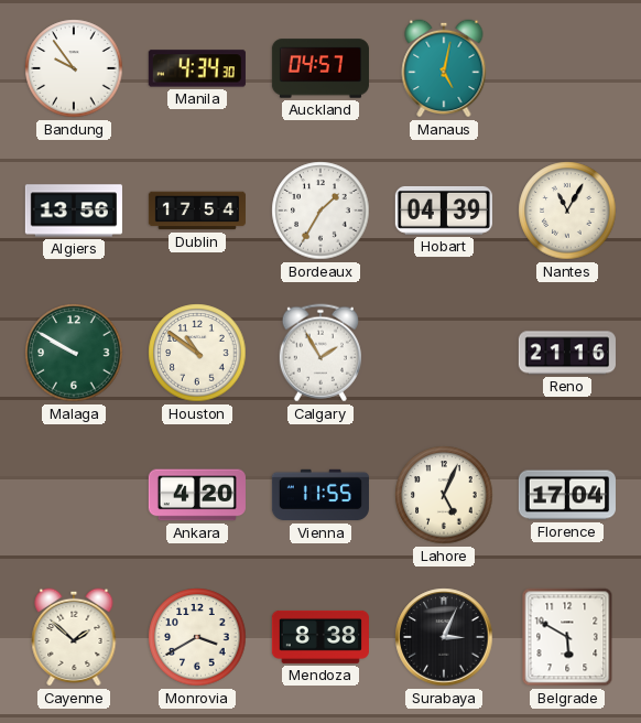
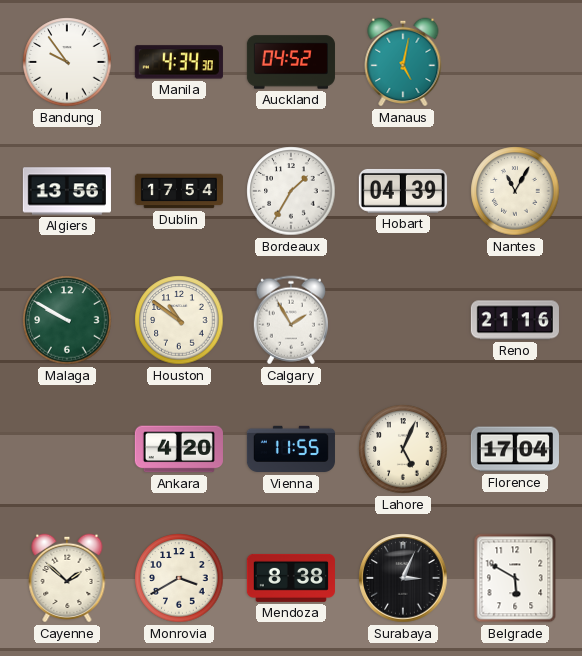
Auckland: 04:57 -> 04:52
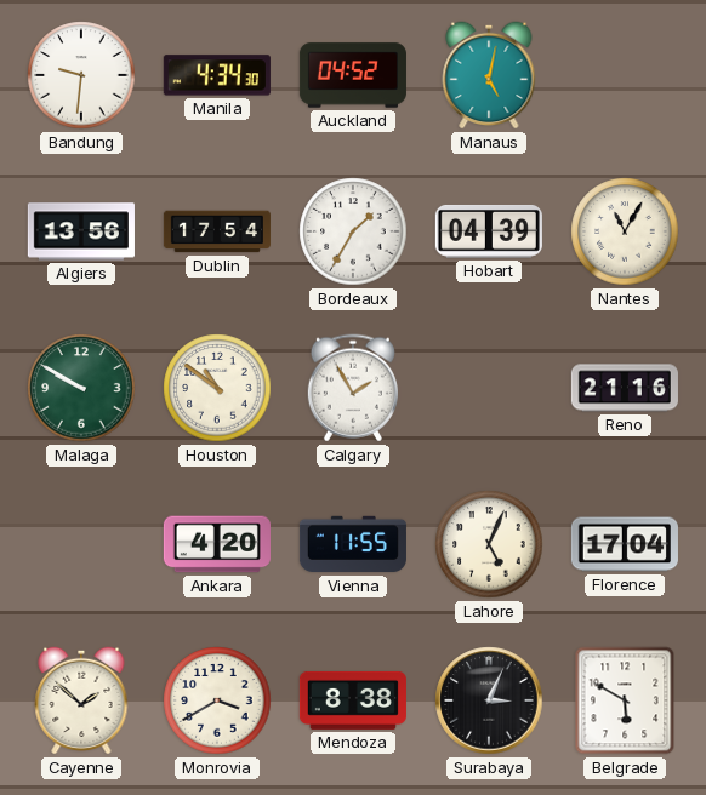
Bandung: 9:54 -> 9:31
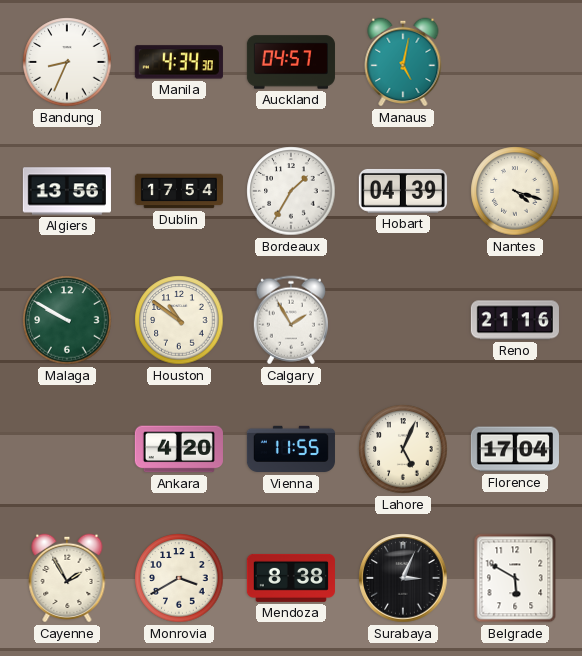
Bandung: 9:31 -> 8:34
Auckland: 04:52 -> 04:57
Nantes: 11:05 -> 4:18
Cayenne: 1:52 -> 1:55
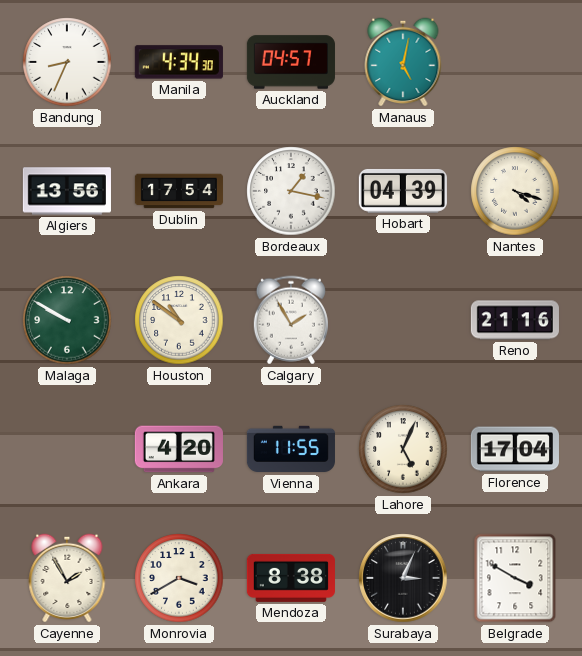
Bordeaux: 1:35 -> 1:17
Belgrade: 5:50 -> 3:50
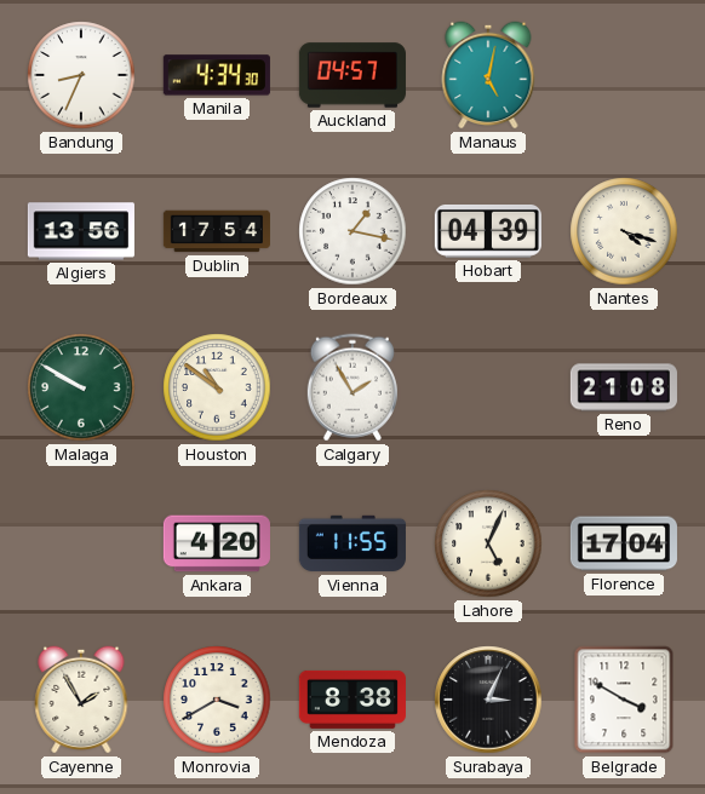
Reno: 21:16 -> 21:08
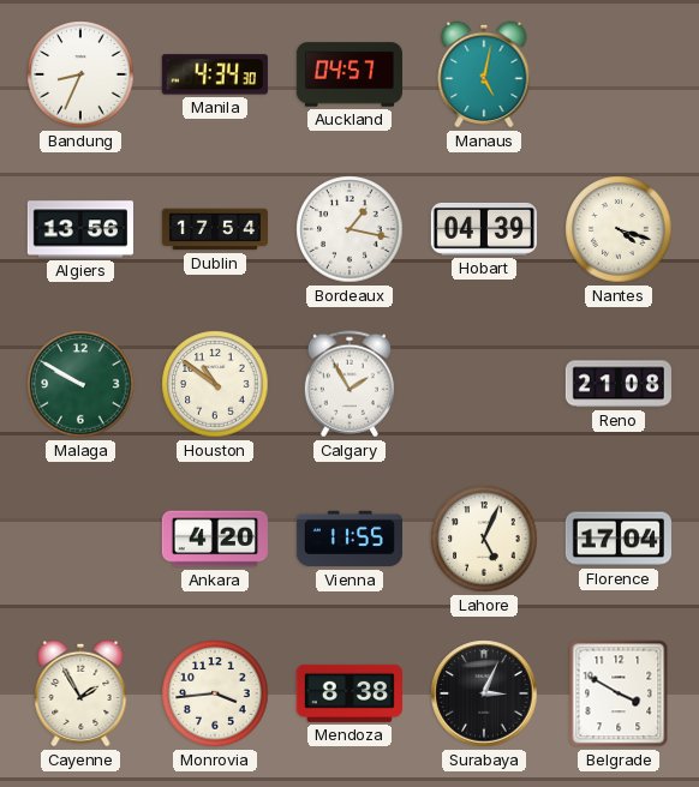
Monrovia: 3:40 -> 3:44
